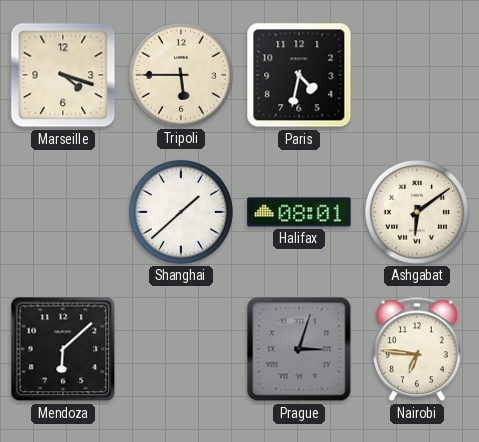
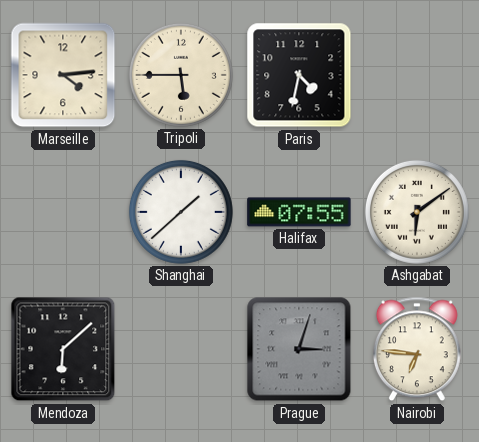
Marseille: 4:18 -> 4:14
Halifax: 08:01 -> 07:55
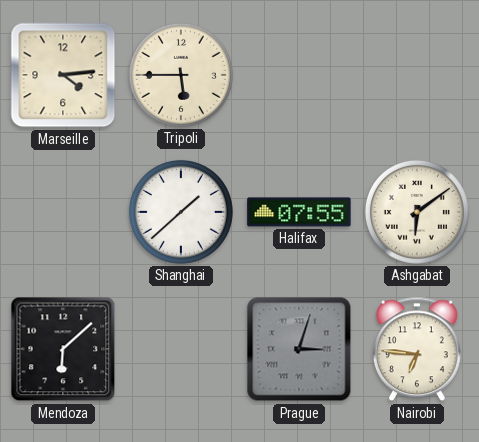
Paris: 4:32 -> none
